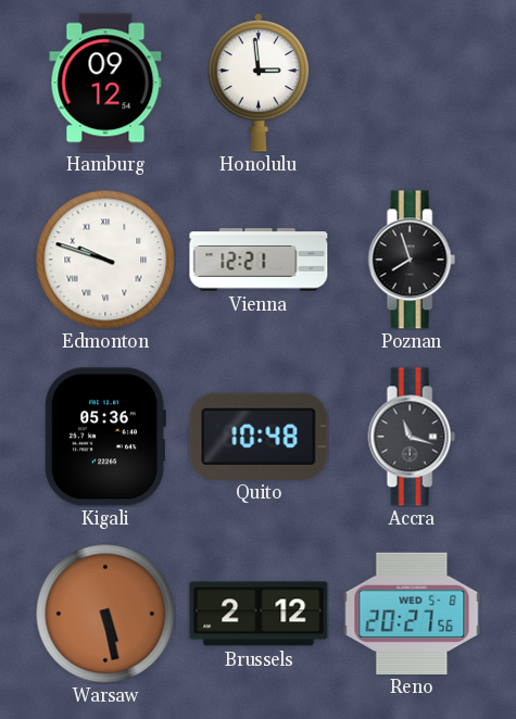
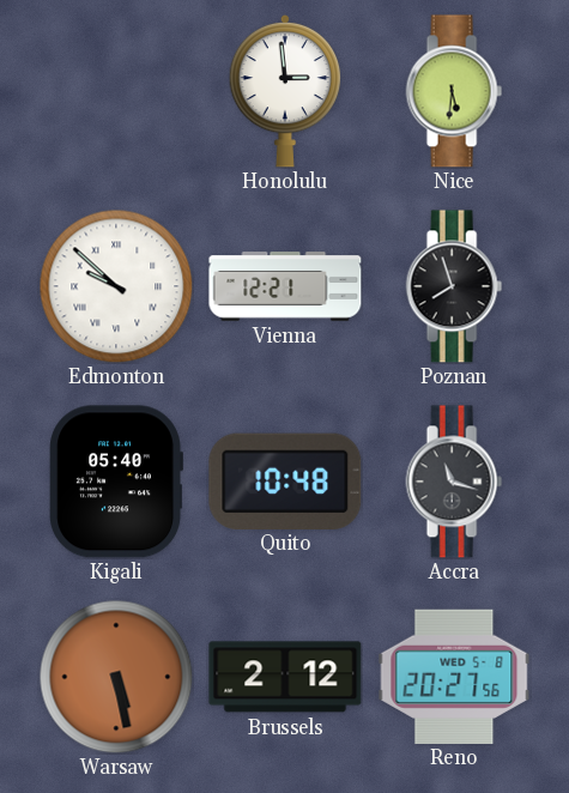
Hamburg: 09:12 -> none
Nice: none -> 5:31
Edmonton: 9:48 -> 9:52
Kigali: 05:36 -> 05:40
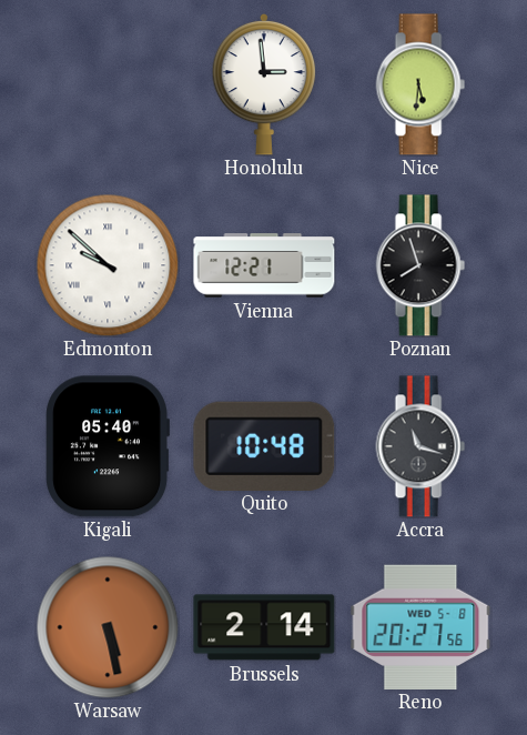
Brussels: 2:12 -> 2:14
